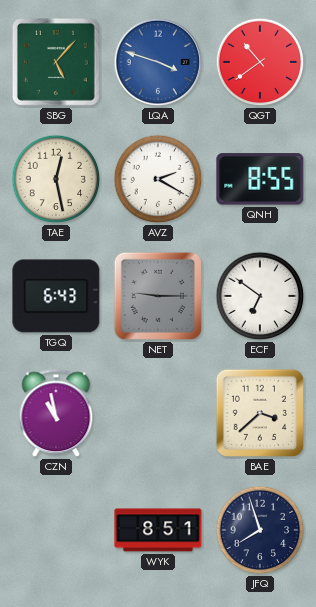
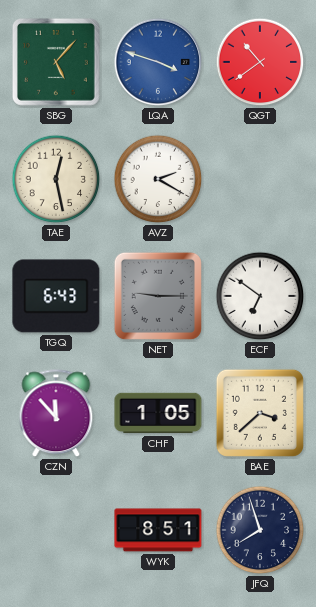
QNH: 8:55 -> none
CZN: 10:58 -> 11:53
CHF: none -> 1:05
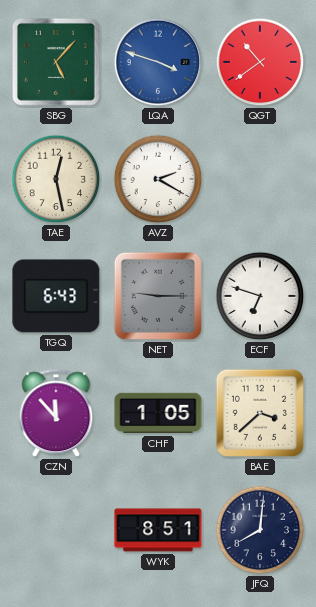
ECF: 6:51 -> 6:48
JFQ: 7:57 -> 8:01
